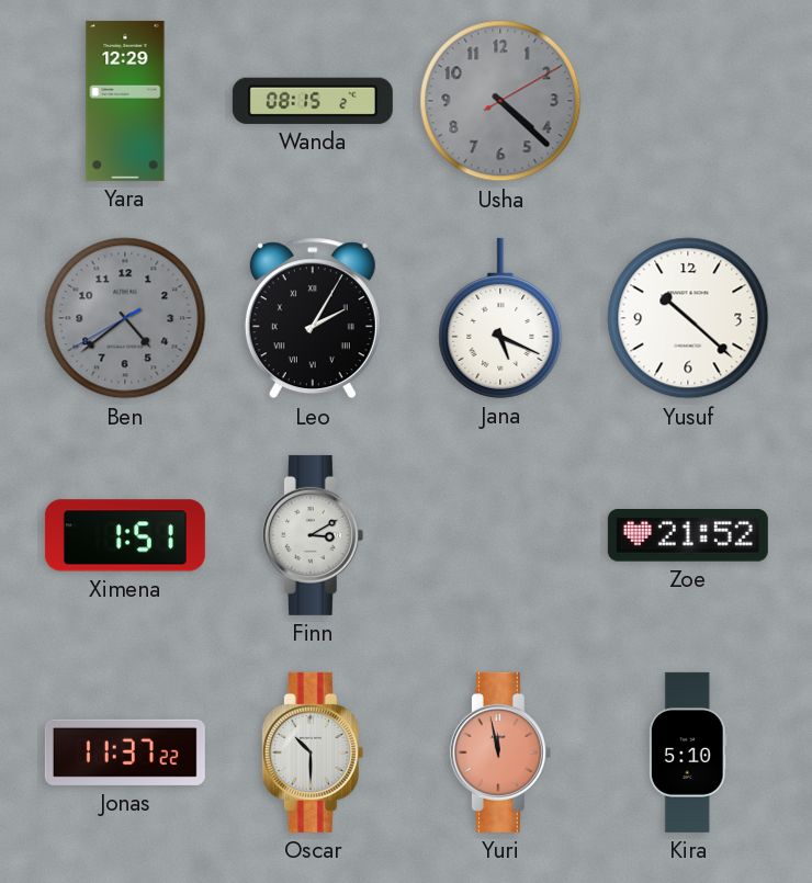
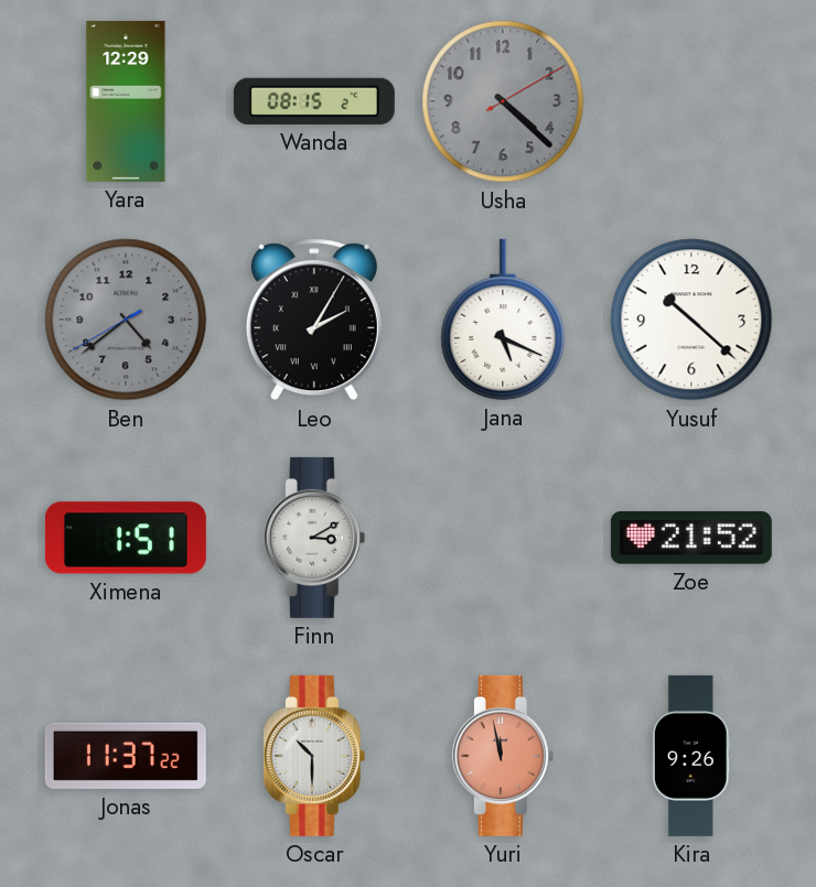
Kira: 5:10 -> 9:26
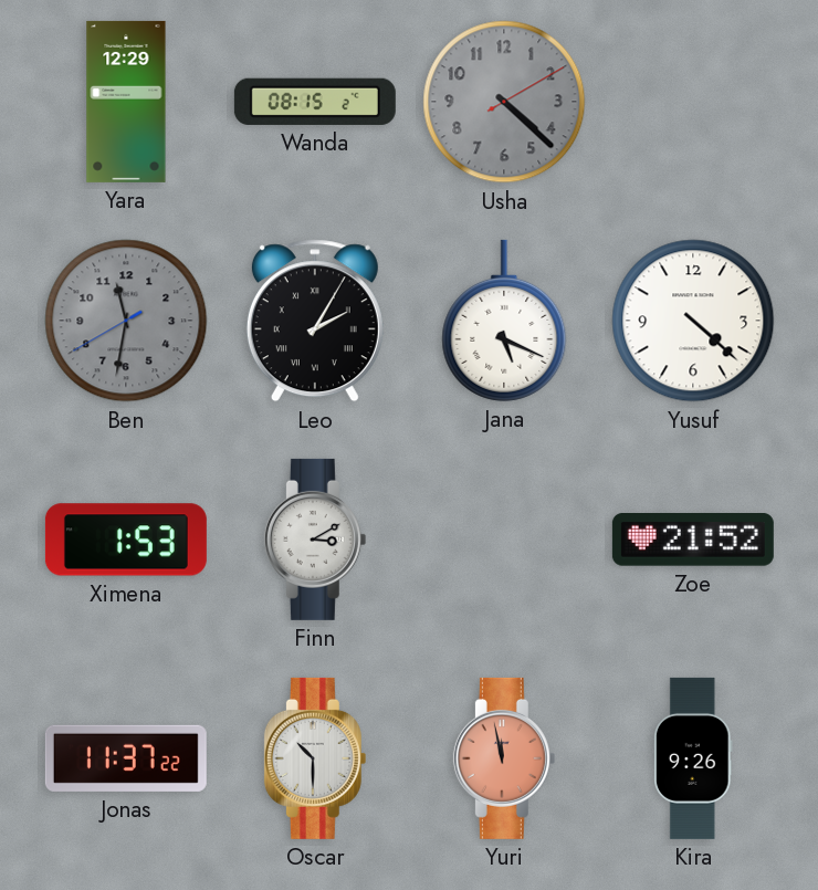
Ben: 4:38 -> 11:31
Yusuf: 10:22 -> 4:22
Ximena: 1:51 -> 1:53
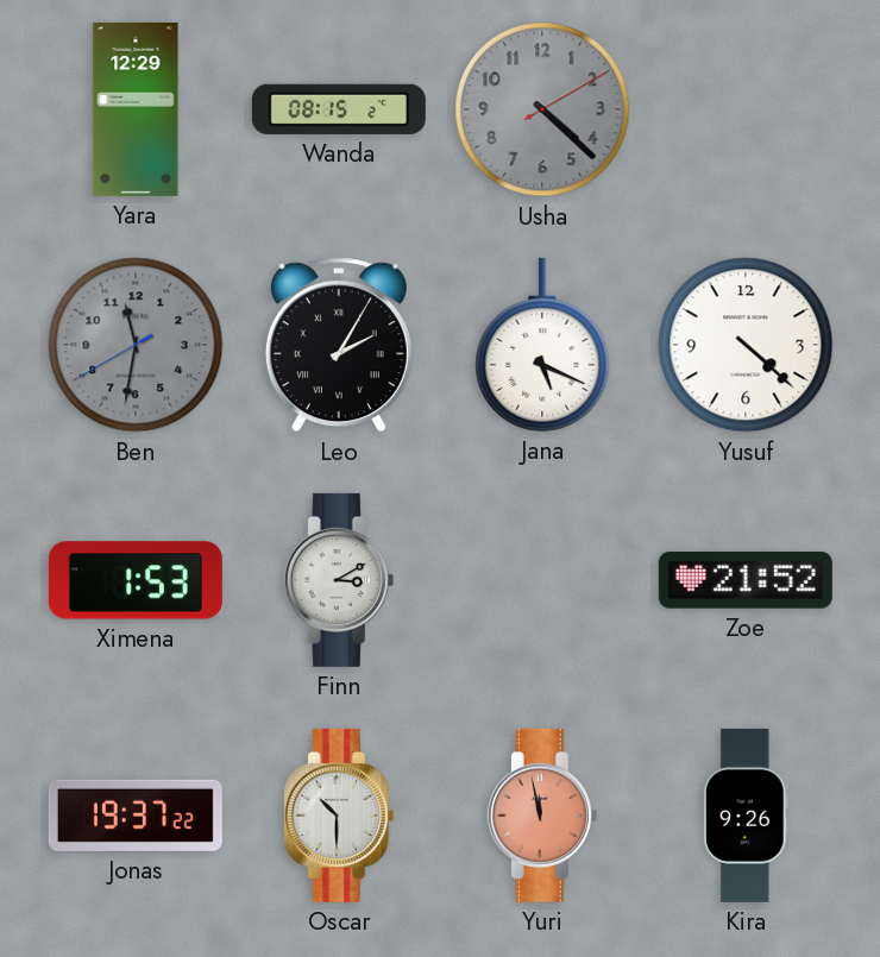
Jonas: 11:37 -> 19:37
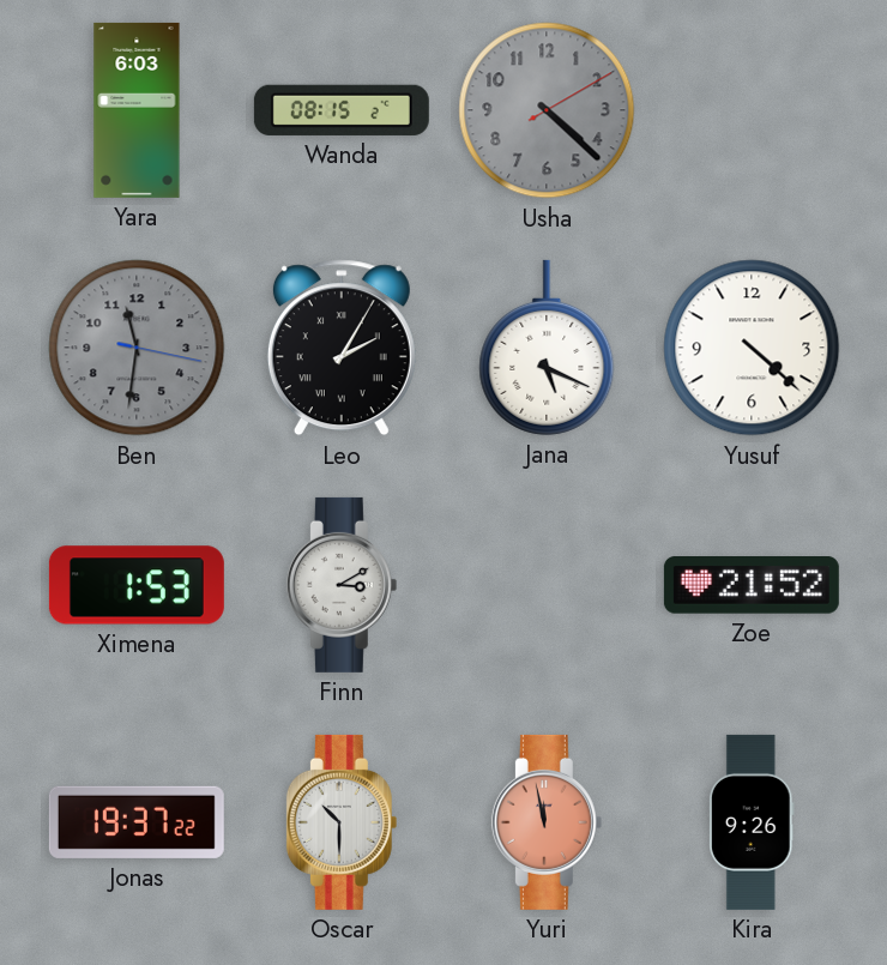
Yara: 12:29 -> 6:03
Ben: 11:31:40 -> 11:31:17
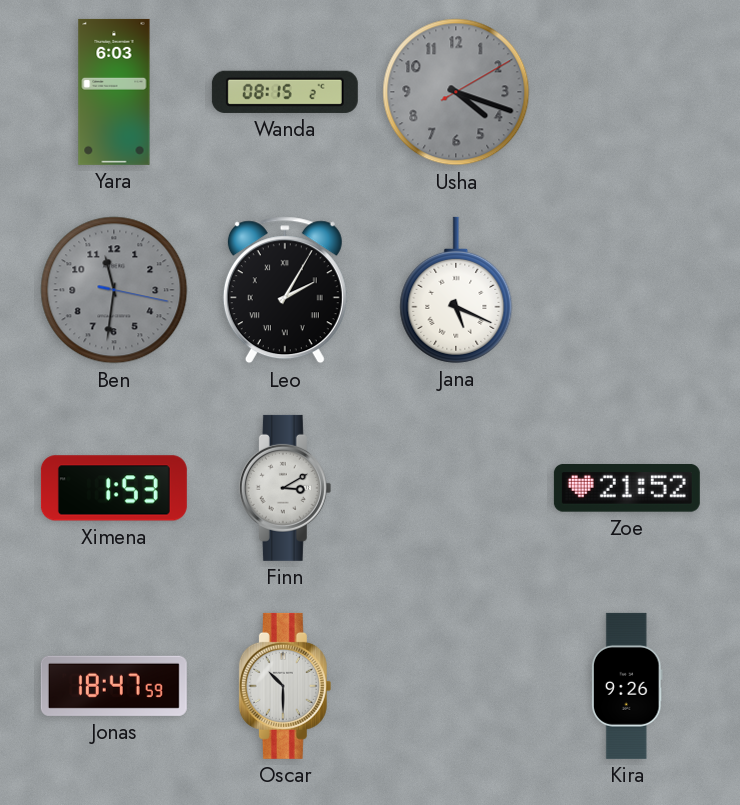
Usha: 4:22 -> 4:18
Yusuf: 4:22 -> none
Jonas: 19:37 -> 18:47
Yuri: 11:58 -> none
